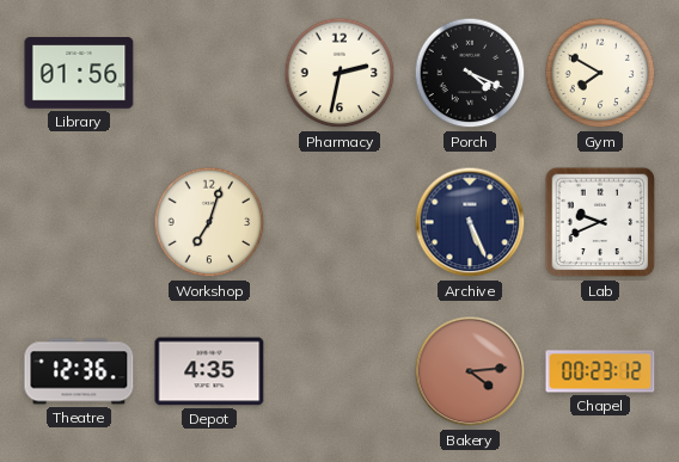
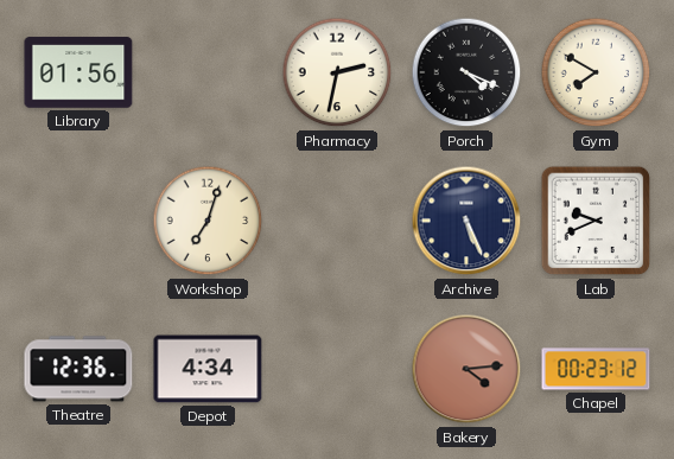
Depot: 4:35 -> 4:34
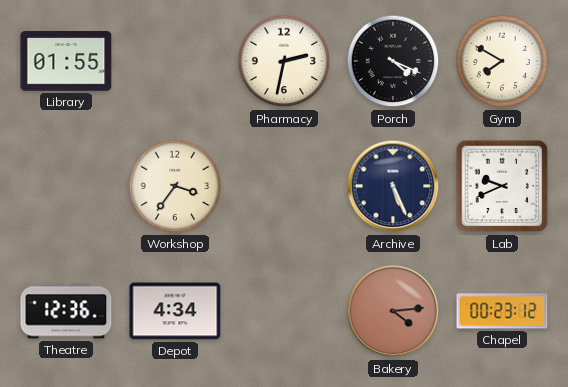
Library: 01:56 -> 01:55
Workshop: 7:03 -> 3:36
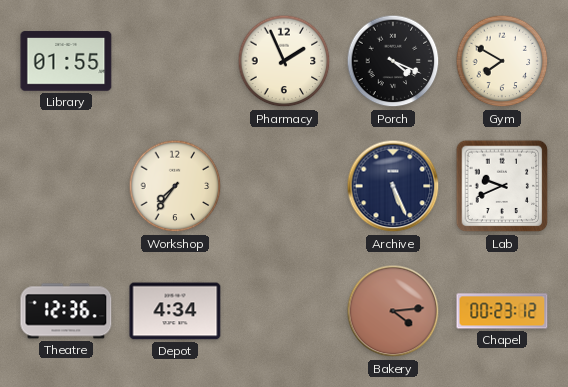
Pharmacy: 2:32 -> 1:56
Workshop: 3:36 -> 7:36
